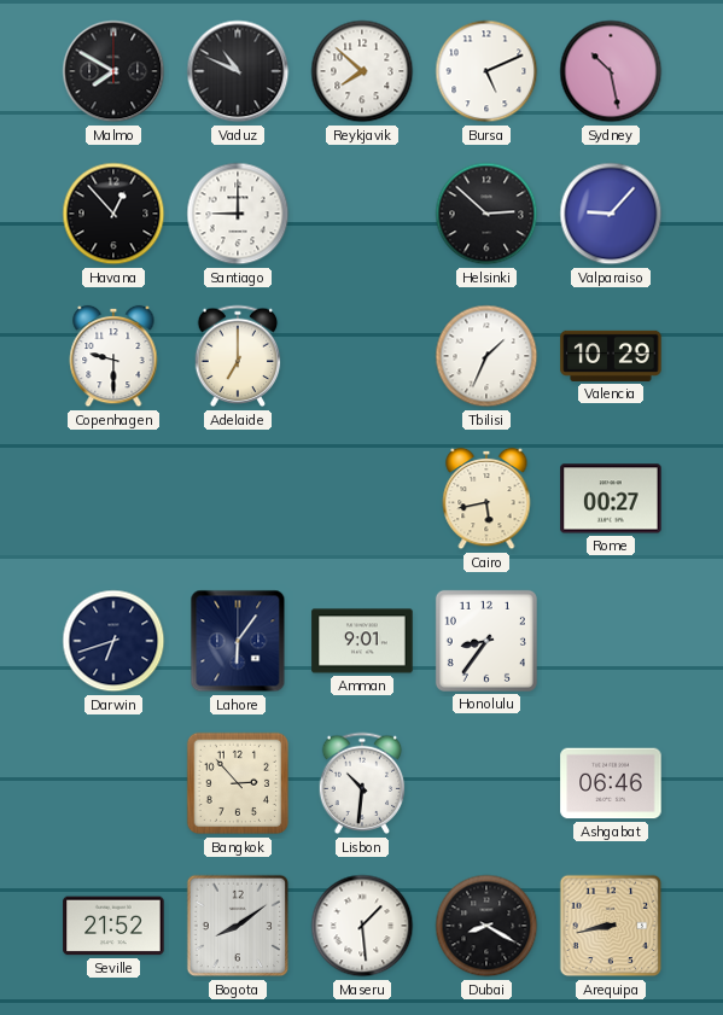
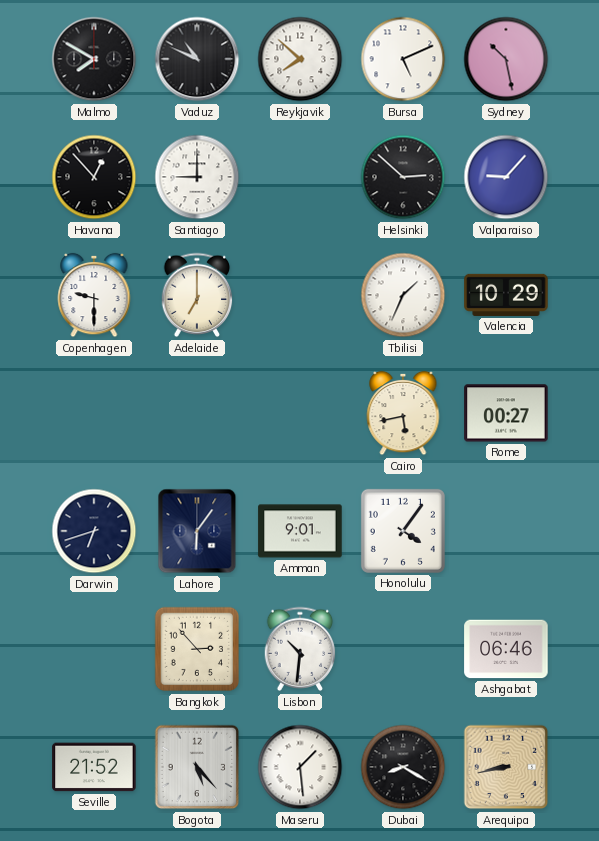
Honolulu: 8:36 -> 4:06
Bogota: 8:09 -> 5:23
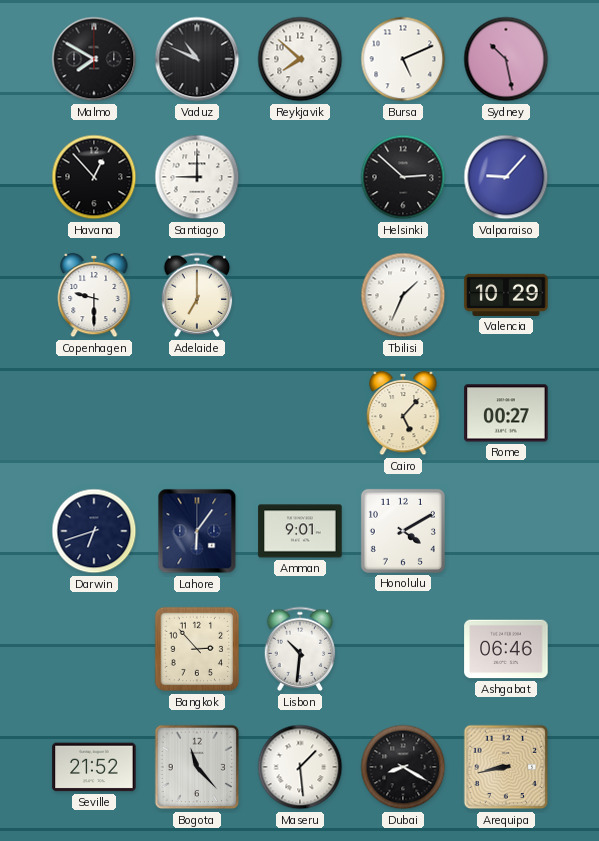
Cairo: 5:43 -> 5:07
Honolulu: 4:06 -> 4:10
Bogota: 5:23 -> 11:23
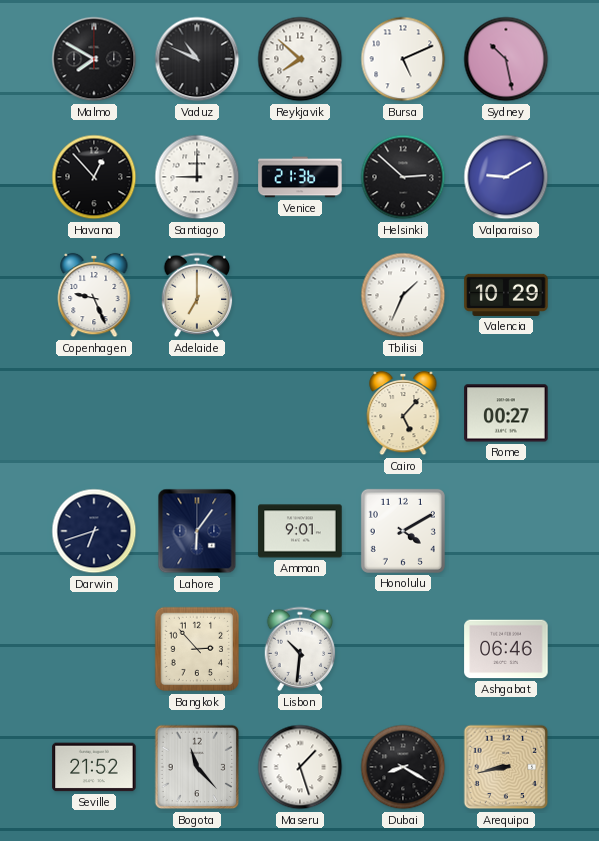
Venice: none -> 21:36
Valparaiso: 9:07 -> 9:10
Copenhagen: 9:30 -> 9:26
Maseru: 1:29 -> 1:27
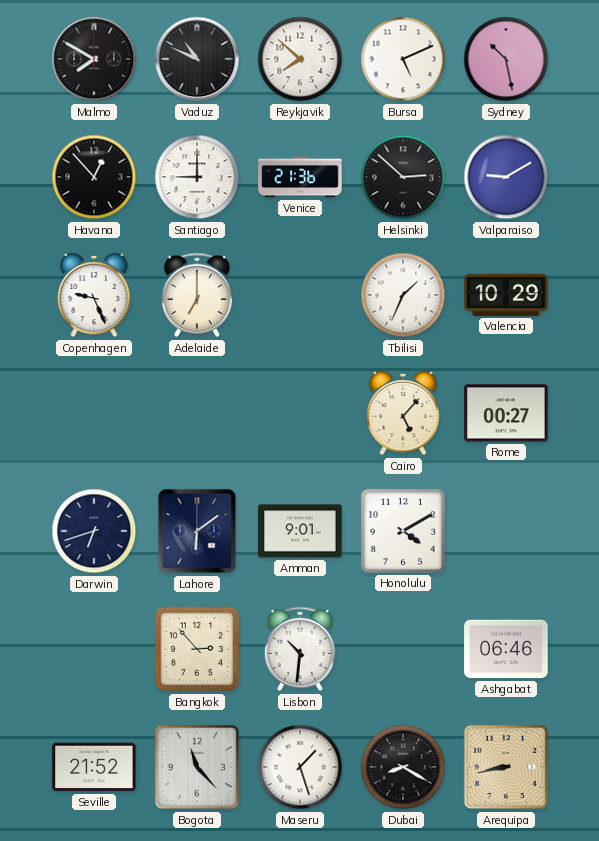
Lahore: 6:06 -> 6:09
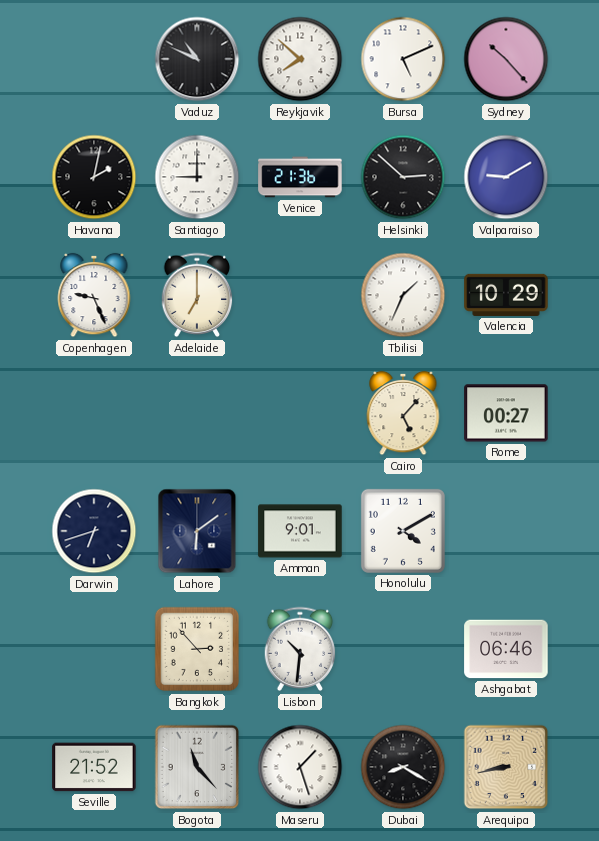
Malmo: 7:50 -> none
Sydney: 10:28 -> 10:23
Havana: 12:53 -> 2:02
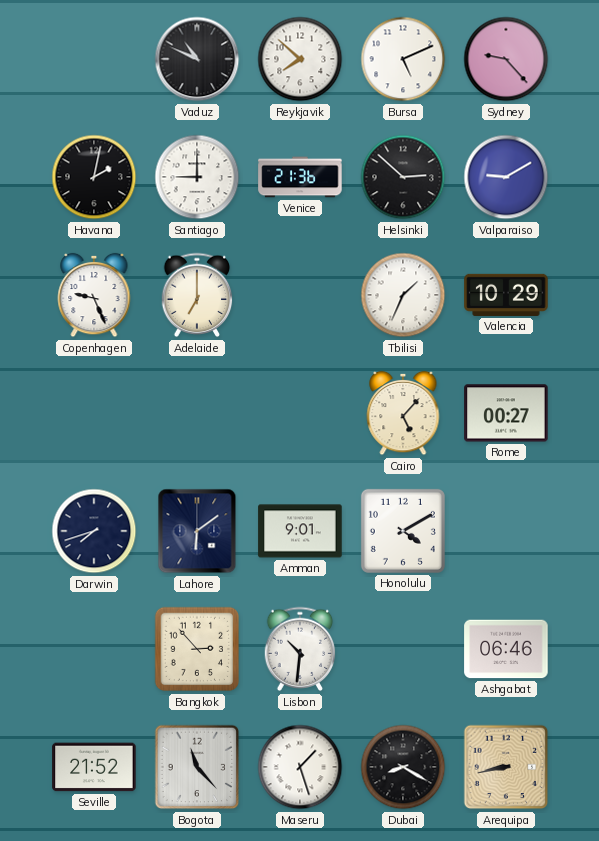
Sydney: 10:23 -> 9:23
Darwin: 6:42 -> 7:42
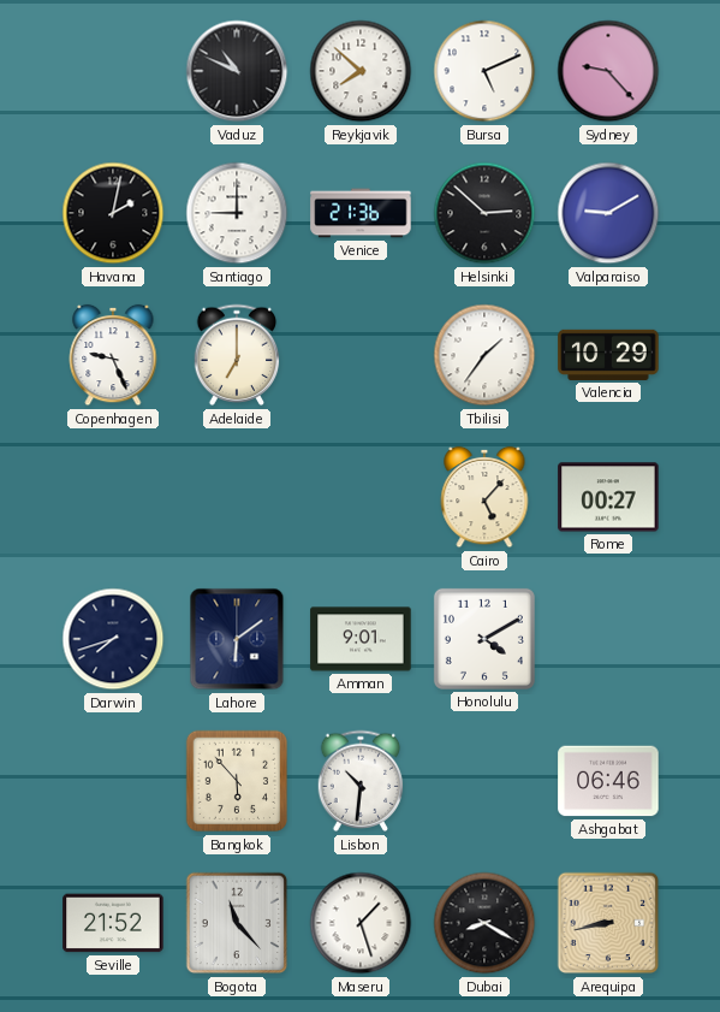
Tbilisi: 1:34 -> 1:36
Bangkok: 2:53 -> 5:53
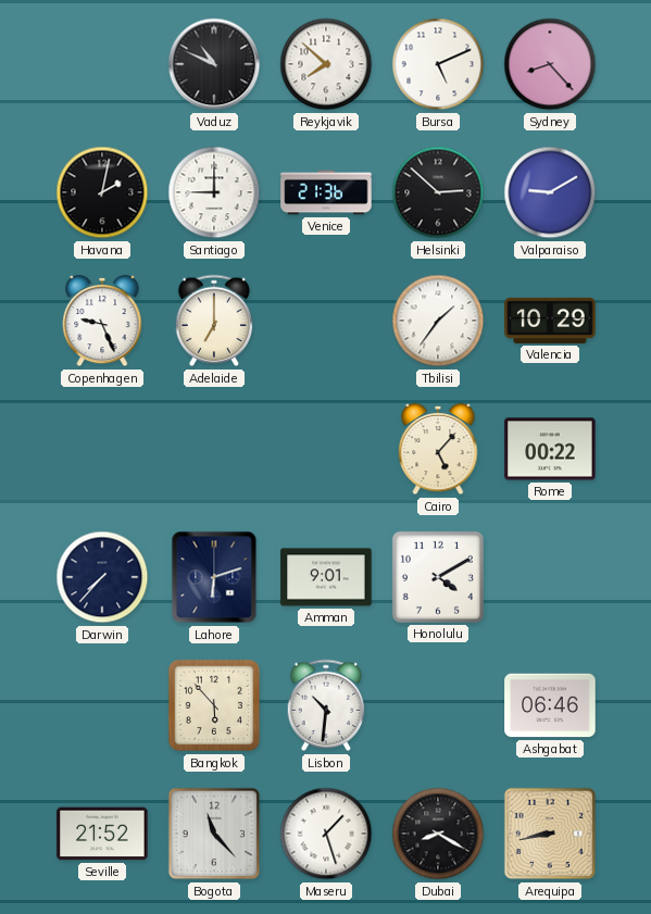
Sydney: 9:23 -> 8:23
Rome: 00:27 -> 00:22
Darwin: 7:42 -> 7:37
Lahore: 6:09 -> 6:12
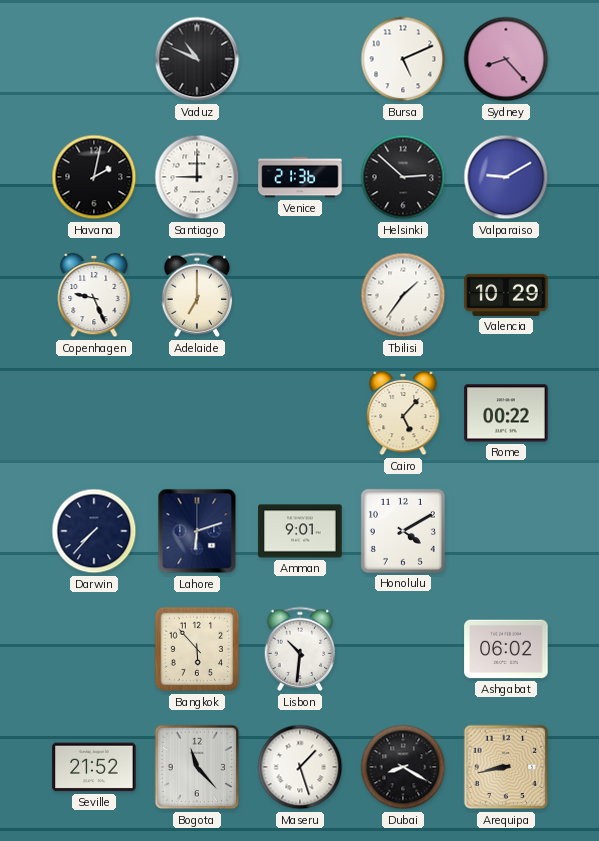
Reykjavik: 7:52 -> none
Ashgabat: 06:46 -> 06:02
